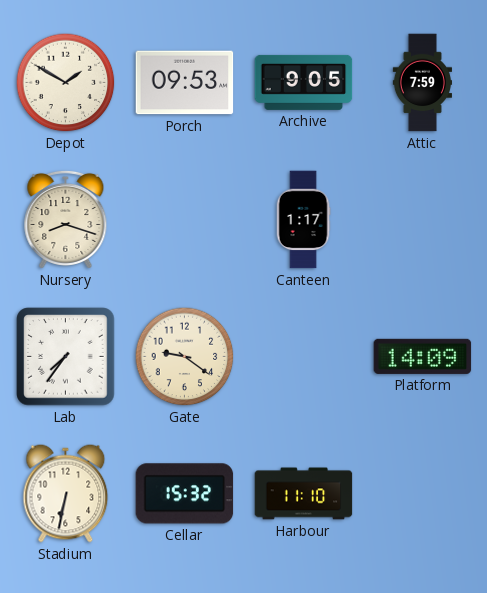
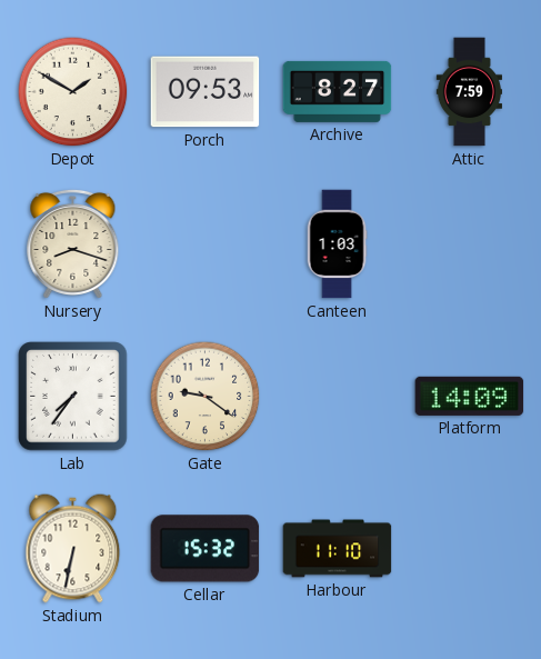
Archive: 9:05 -> 8:27
Canteen: 1:17 -> 1:03
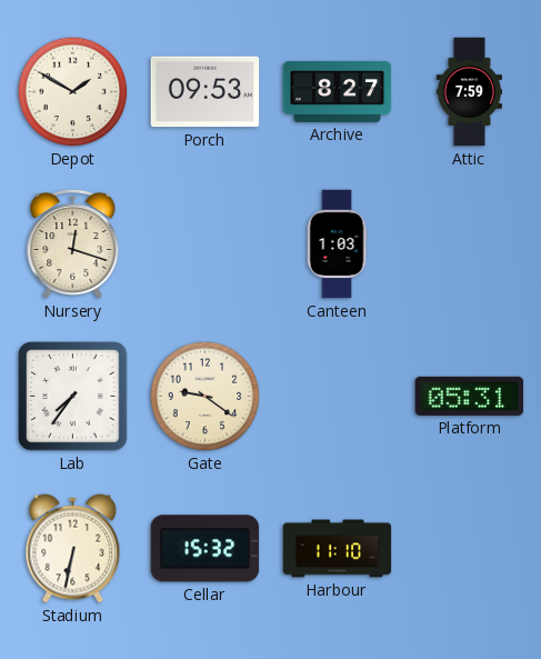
Nursery: 8:18 -> 12:18
Platform: 14:09 -> 05:31
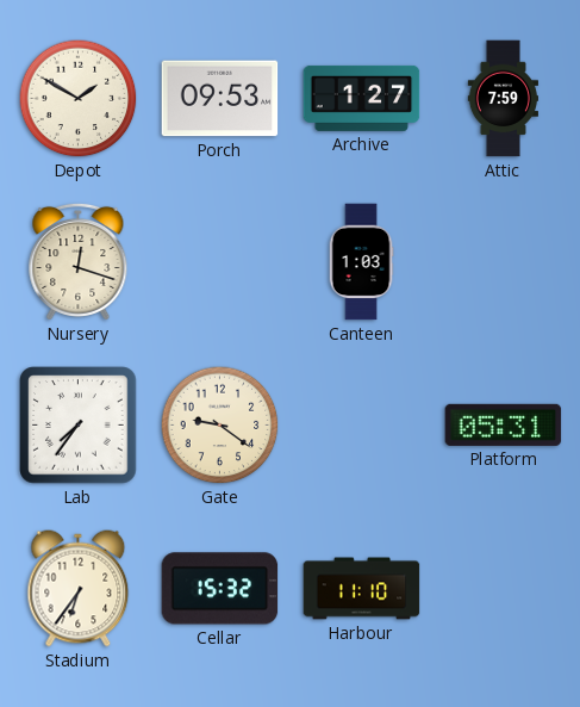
Archive: 8:27 -> 1:27
Stadium: 6:32 -> 6:36
